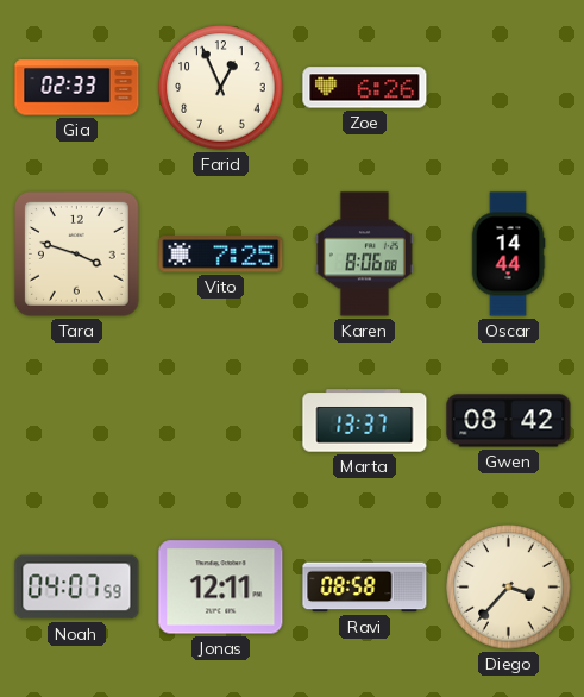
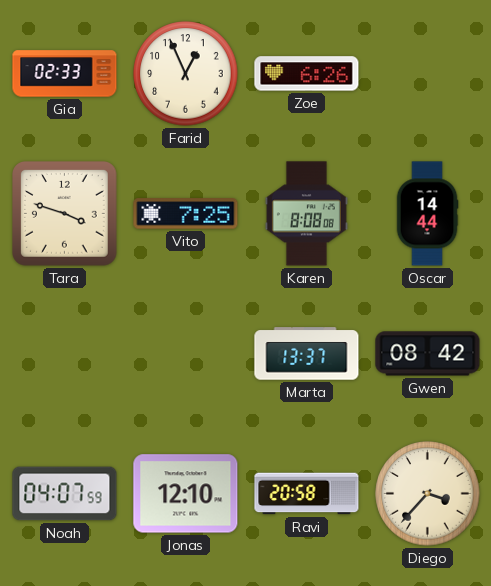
Karen: 8:06 -> 8:08
Jonas: 12:11 -> 12:10
Ravi: 08:58 -> 20:58
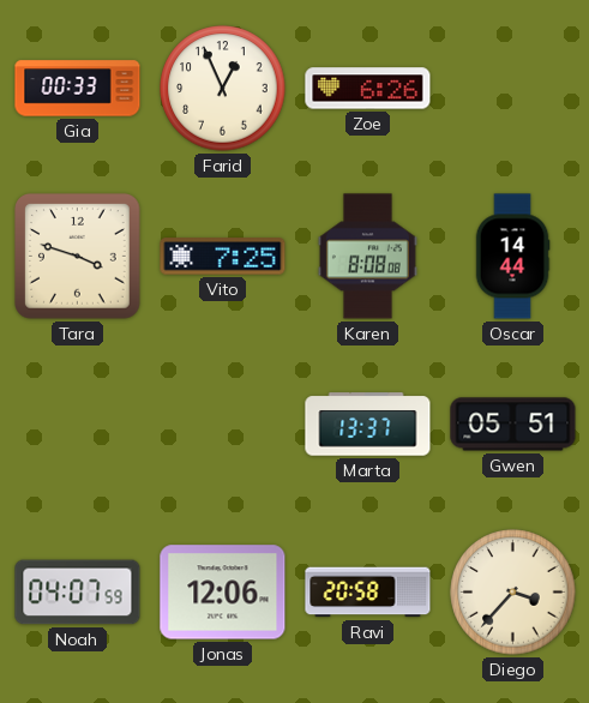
Gia: 02:33 -> 00:33
Gwen: 08:42 -> 05:51
Jonas: 12:10 -> 12:06
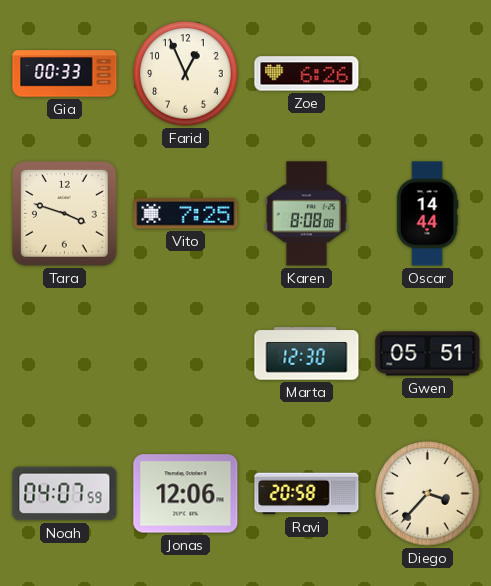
Marta: 13:37 -> 12:30
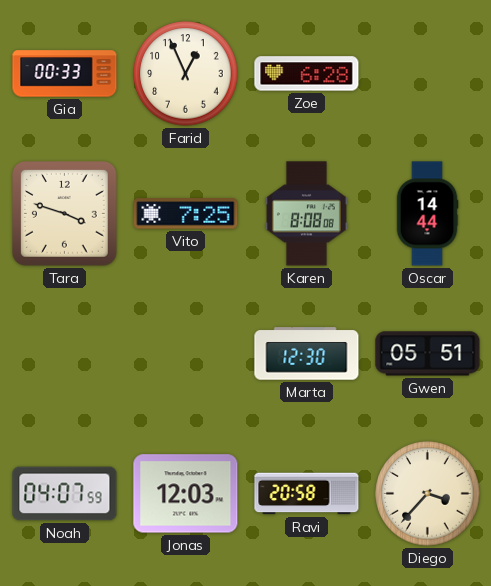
Zoe: 6:26 -> 6:28
Jonas: 12:06 -> 12:03
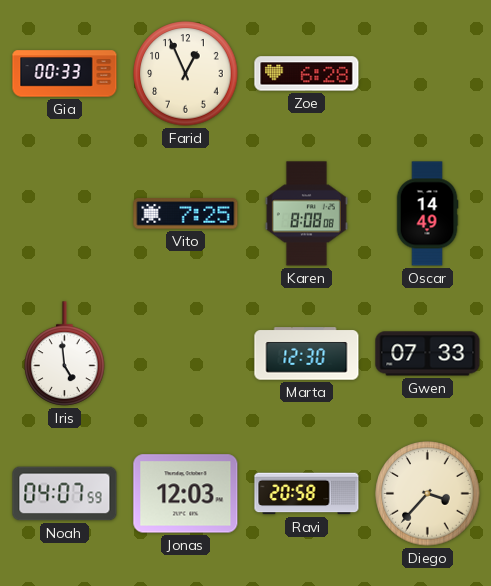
Tara: 3:48 -> none
Oscar: 14:44 -> 14:49
Iris: none -> 4:59
Gwen: 05:51 -> 07:33
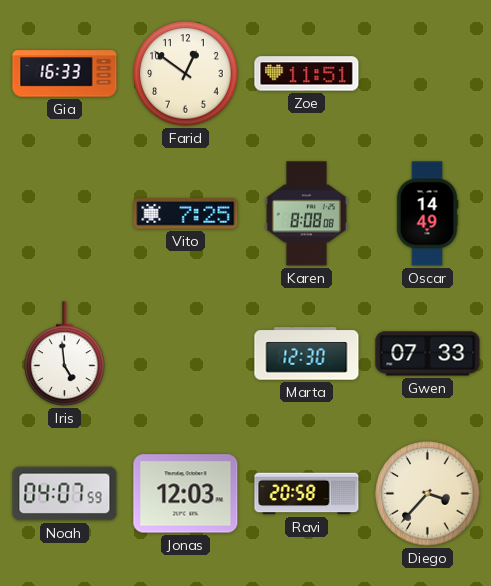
Gia: 00:33 -> 16:33
Farid: 12:56 -> 12:51
Zoe: 6:28 -> 11:51
